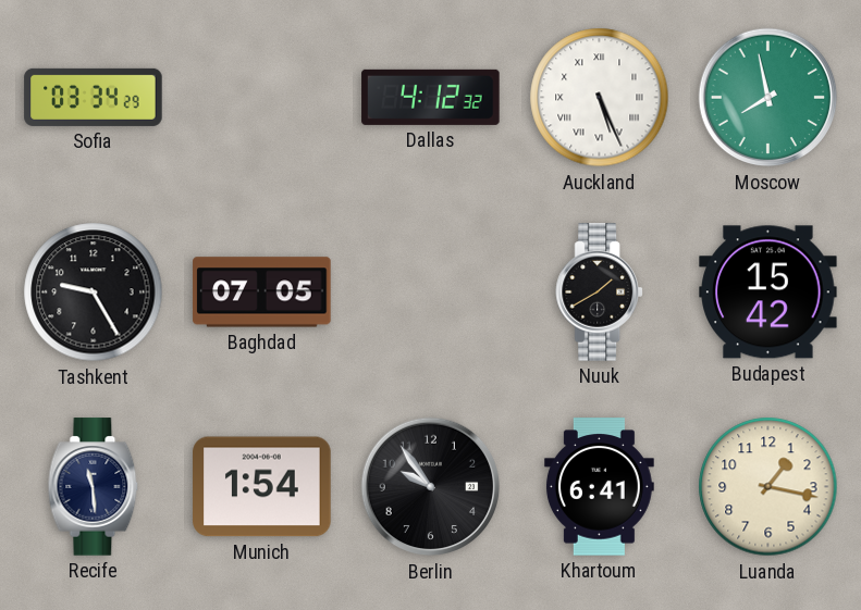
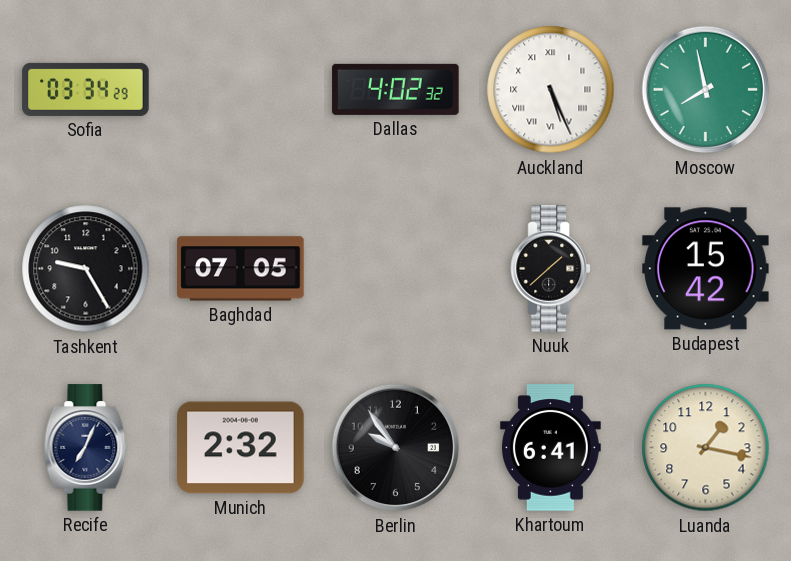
Dallas: 4:12 -> 4:02
Nuuk: 1:40 -> 1:38
Recife: 11:29 -> 7:04
Munich: 1:54 -> 2:32
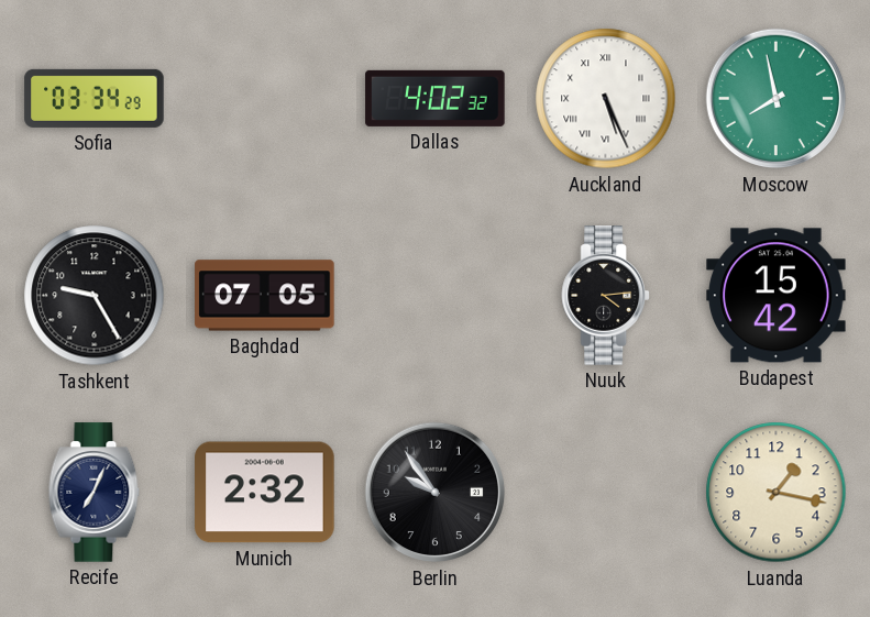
Nuuk: 1:38 -> 4:14
Khartoum: 6:41 -> none
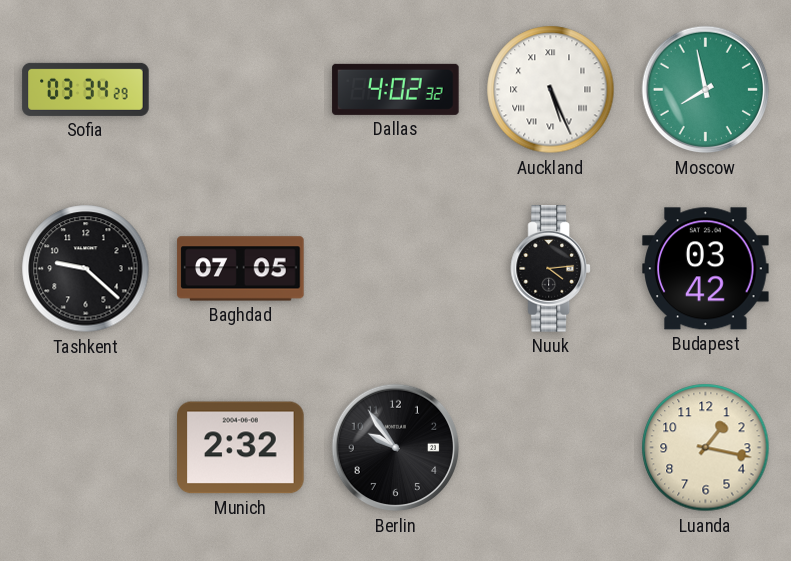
Tashkent: 9:25 -> 9:22
Budapest: 15:42 -> 03:42
Recife: 7:04 -> none
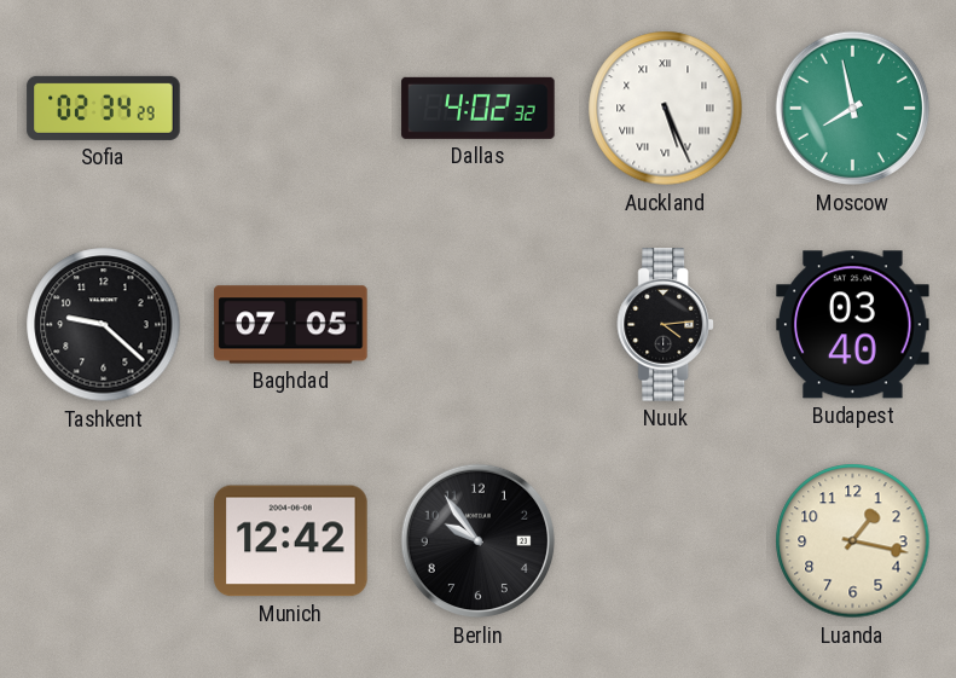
Sofia: 03:34 -> 02:34
Budapest: 03:42 -> 03:40
Munich: 2:32 -> 12:42
